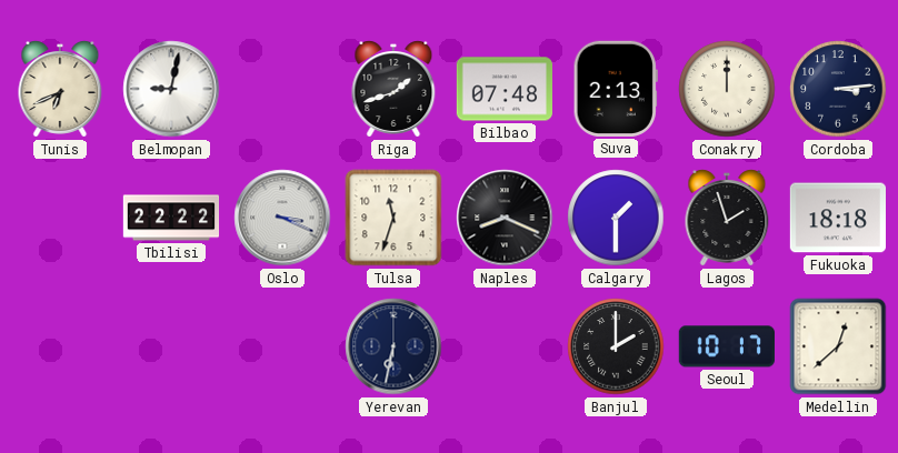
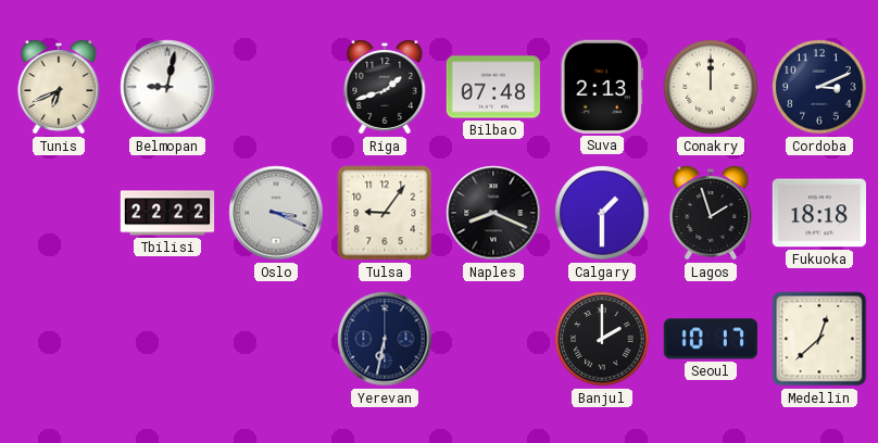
Cordoba: 3:14 -> 3:11
Tulsa: 11:33 -> 9:06
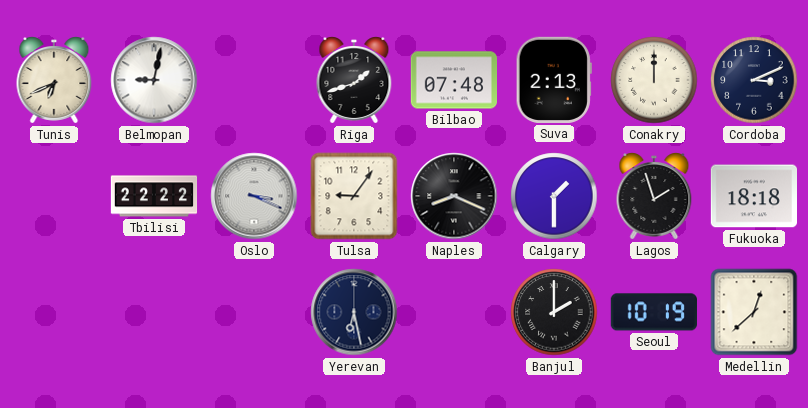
Yerevan: 6:32 -> 6:28
Seoul: 10:17 -> 10:19
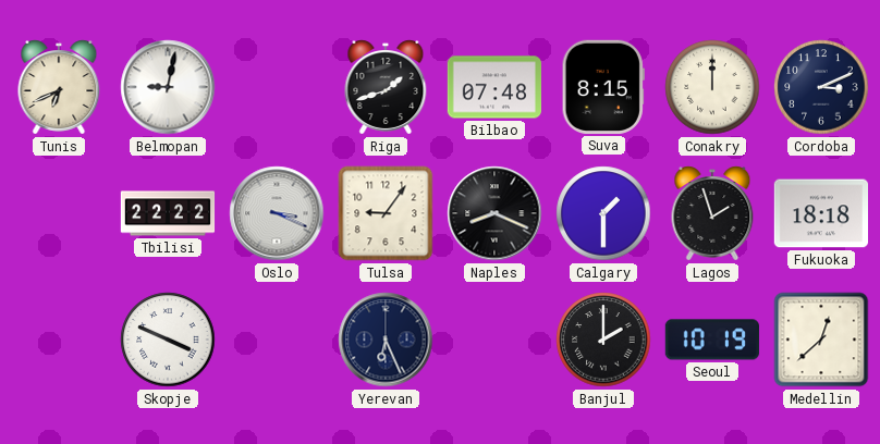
Suva: 2:13 -> 8:15
Skopje: none -> 3:49
Yerevan: 6:28 -> 6:26
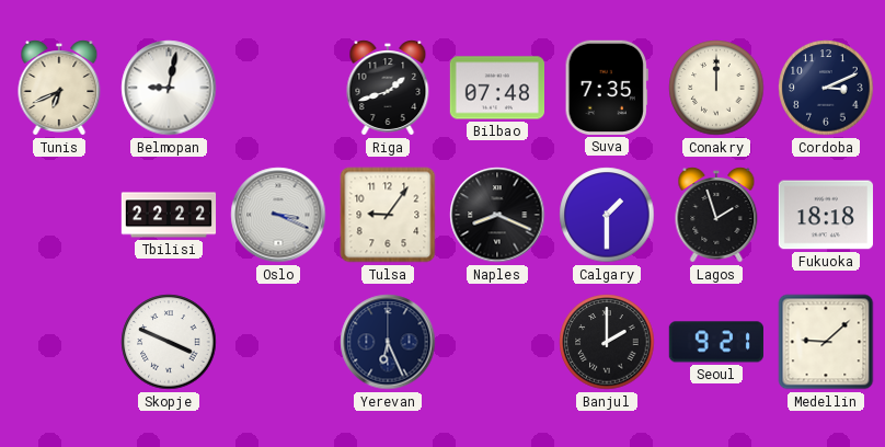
Suva: 8:15 -> 7:35
Seoul: 10:19 -> 9:21
Medellin: 12:38 -> 9:08
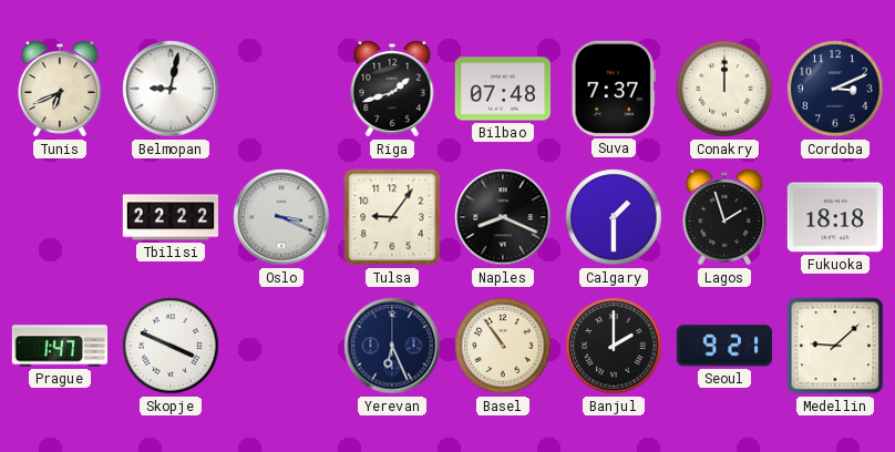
Suva: 7:35 -> 7:37
Prague: none -> 1:47
Basel: none -> 10:54
